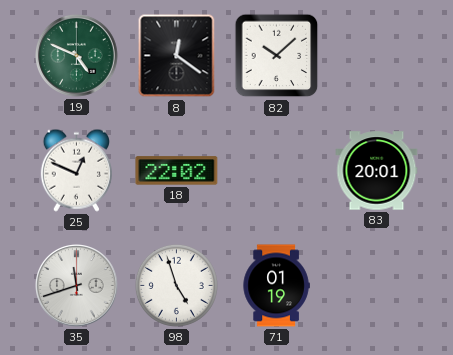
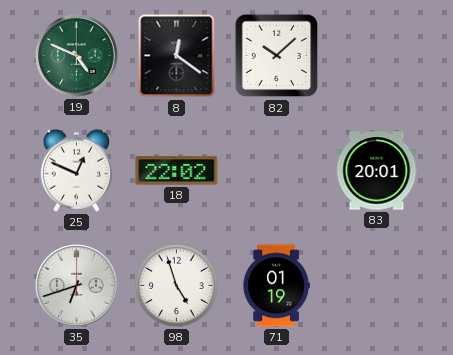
35: 11:42 -> 6:42
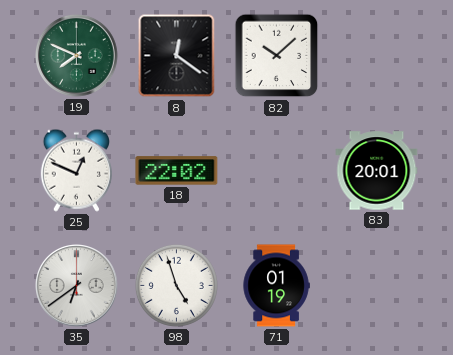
19: 4:49 -> 7:49
35: 6:42 -> 6:39
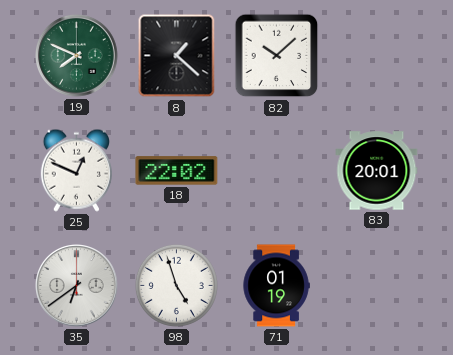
8: 12:21 -> 1:22
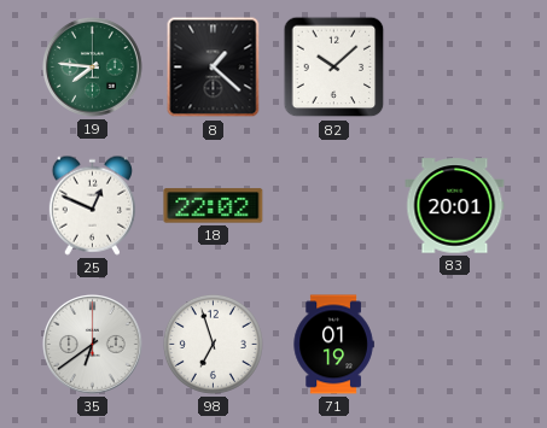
19: 7:49 -> 7:46
98: 4:57 -> 6:57
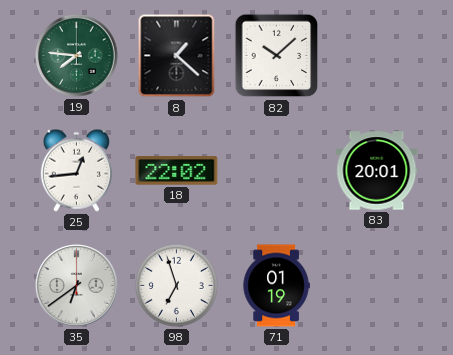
25: 12:49 -> 12:44
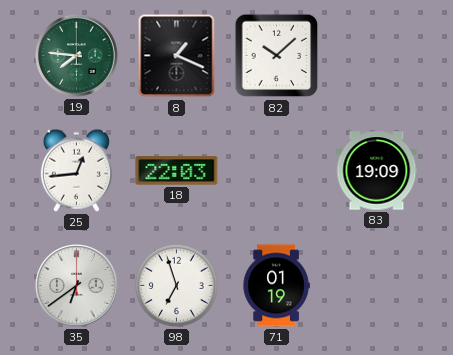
8: 1:22 -> 1:19
18: 22:02 -> 22:03
83: 20:01 -> 19:09
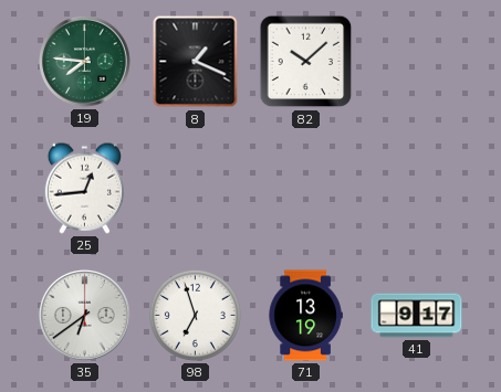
18: 22:03 -> none
83: 19:09 -> none
71: 01:19 -> 13:19
41: none -> 9:17
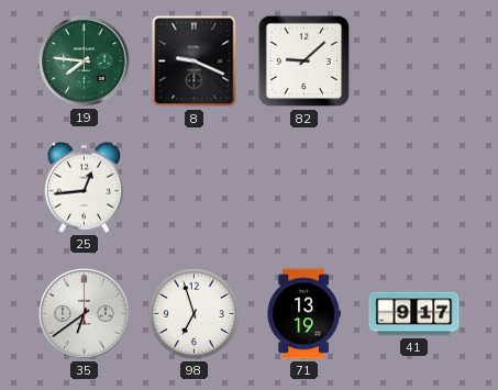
8: 1:19 -> 9:19
82: 10:08 -> 9:08
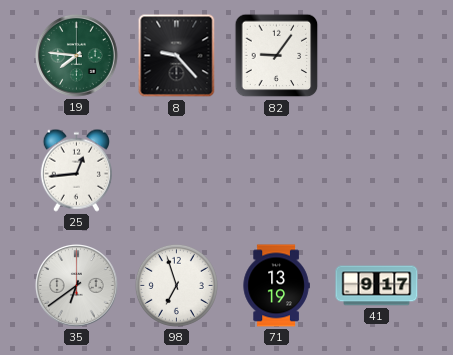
8: 9:19 -> 9:23
82: 9:08 -> 9:06
